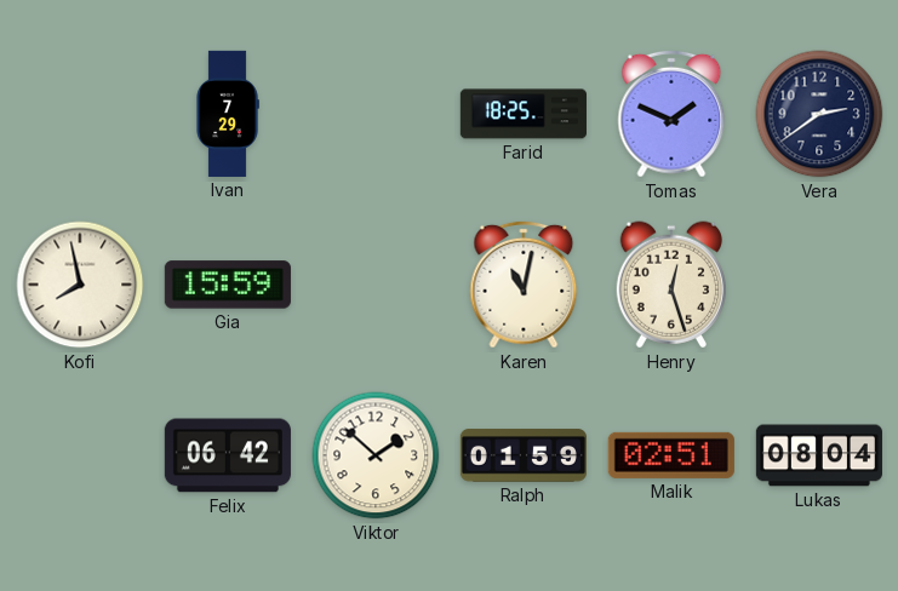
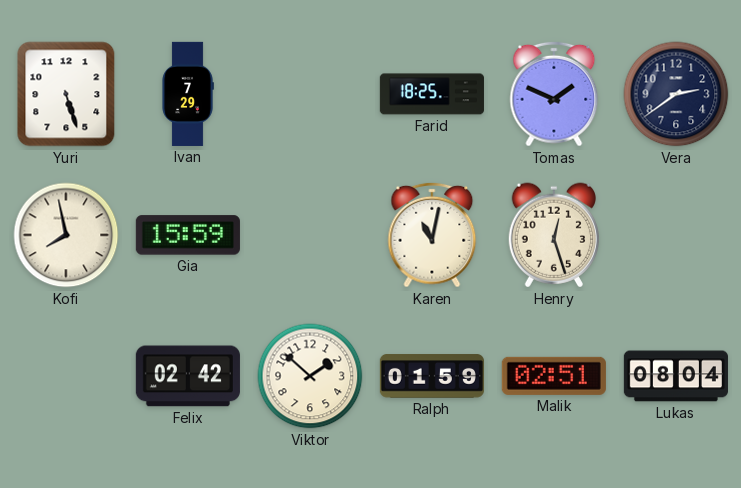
Yuri: none -> 5:27
Felix: 06:42 -> 02:42
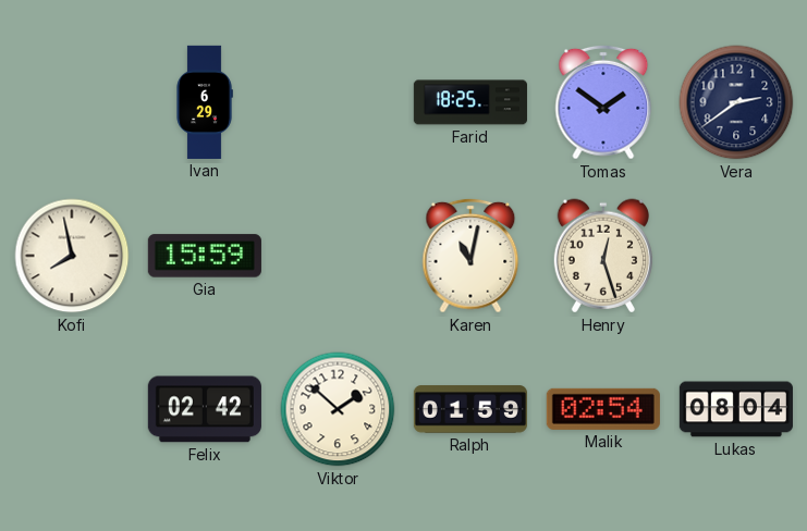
Yuri: 5:27 -> none
Ivan: 7:29 -> 6:29
Tomas: 1:49 -> 1:51
Malik: 02:51 -> 02:54
